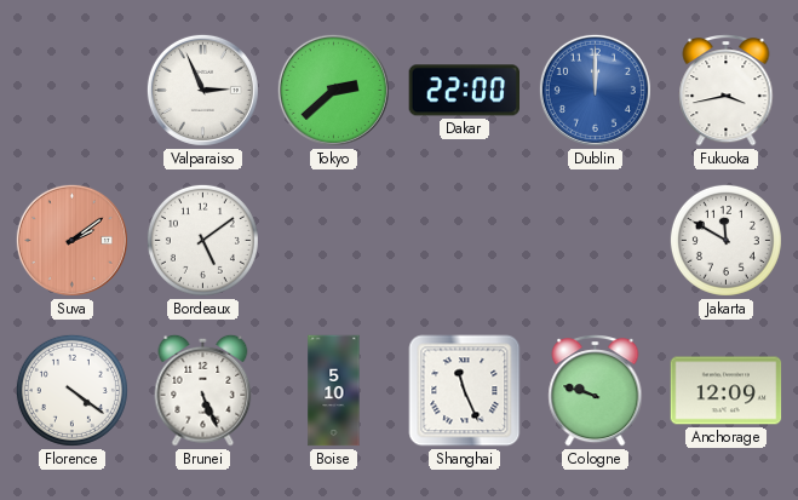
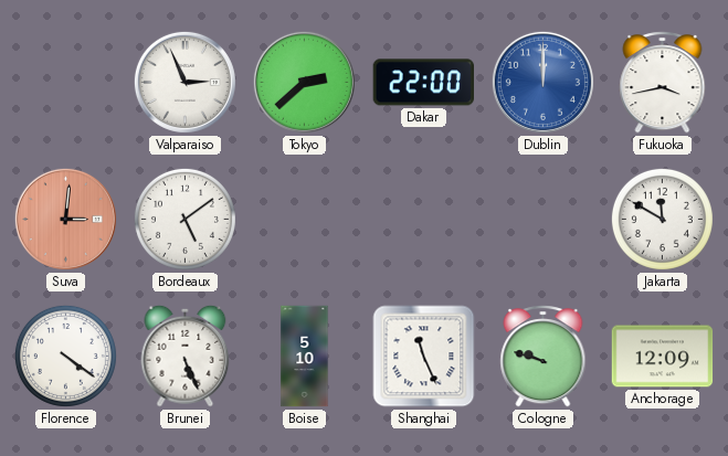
Suva: 2:09 -> 3:01
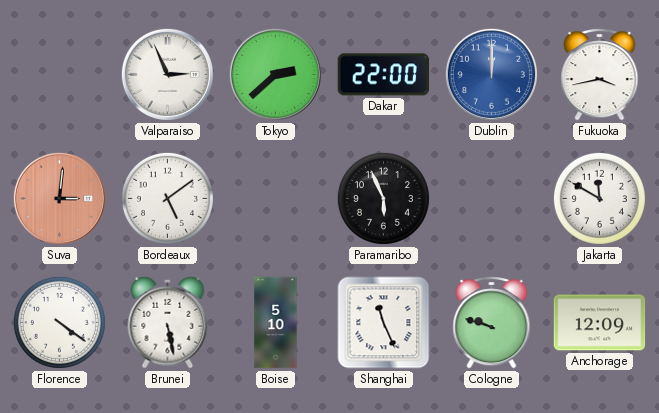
Paramaribo: none -> 5:56
Brunei: 5:26 -> 5:28
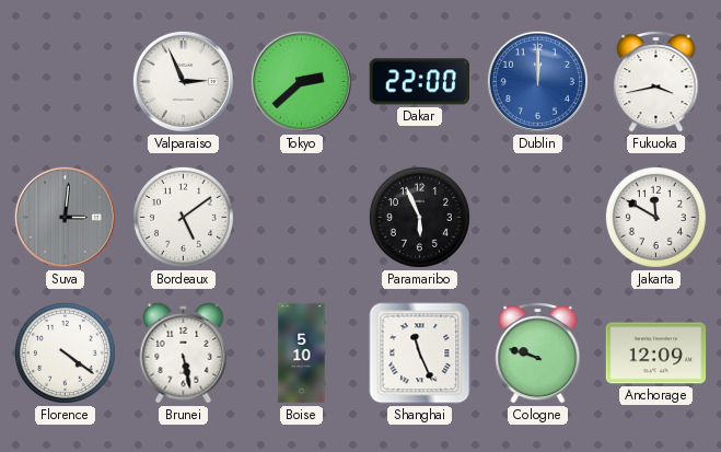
Suva dial: salmon -> grey
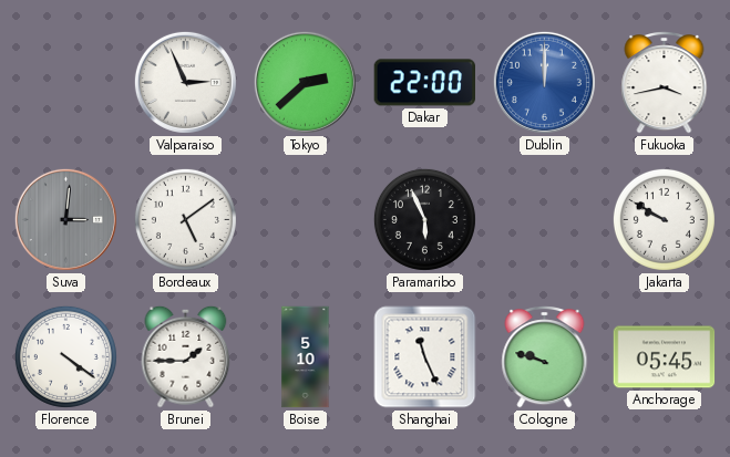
Jakarta: 11:50 -> 9:50
Brunei: 5:28 -> 1:45
Anchorage: 12:09 -> 05:45
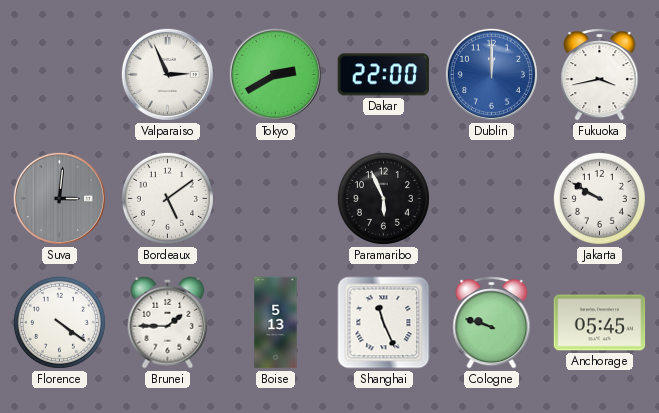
Tokyo: 2:38 -> 2:40
Boise: 5:10 -> 5:13
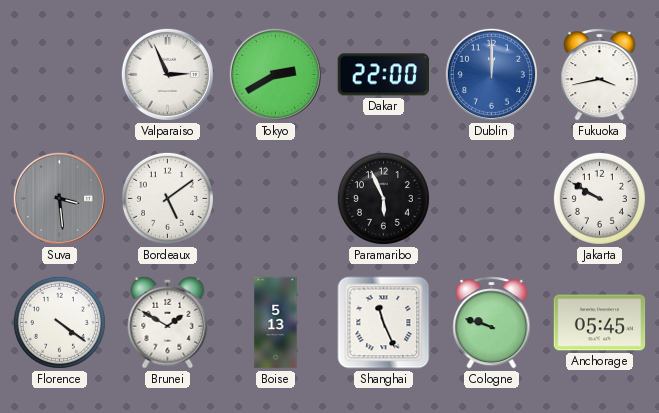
Suva: 3:01 -> 3:29
Brunei: 1:45 -> 1:50
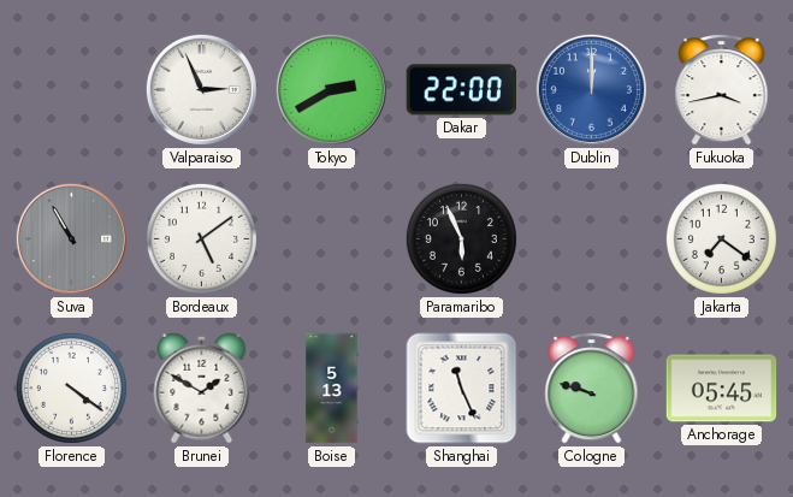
Suva: 3:29 -> 10:55
Jakarta: 9:50 -> 7:21
